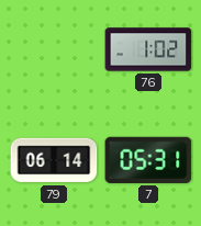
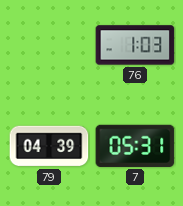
76: 1:02 -> 1:03
79: 06:14 -> 04:39
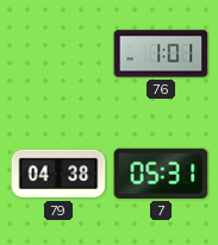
76: 1:03 -> 1:01
79: 04:39 -> 04:38
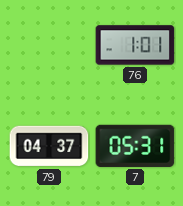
79: 04:38 -> 04:37
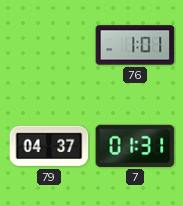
7: 05:31 -> 01:31
